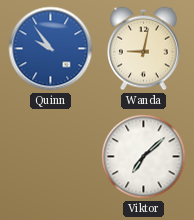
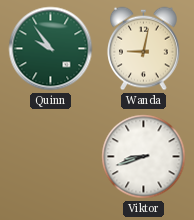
Quinn dial: blue -> green
Viktor: 7:08 -> 8:42
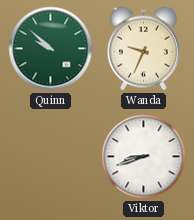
Quinn: 9:54 -> 9:52
Wanda: 9:02 -> 9:34
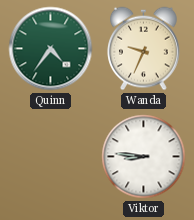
Quinn: 9:52 -> 4:36
Viktor: 8:42 -> 8:46
